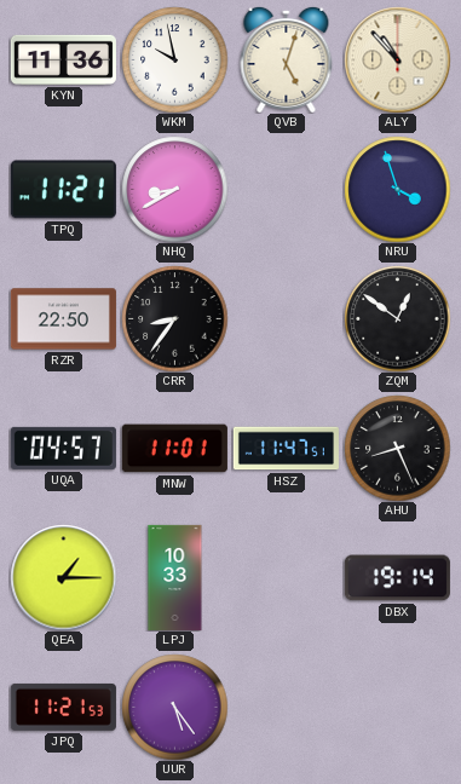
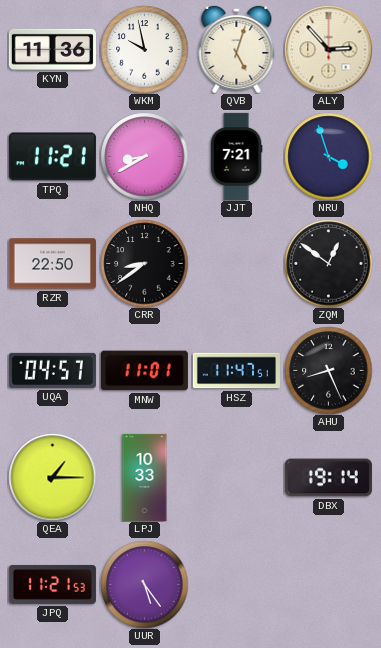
ALY: 10:53 -> 2:53
JJT: none -> 7:21
CRR: 8:36 -> 8:39
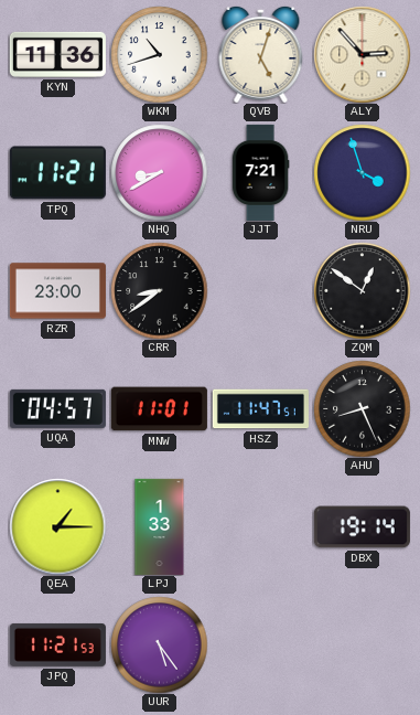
WKM: 9:58 -> 10:42
RZR: 22:50 -> 23:00
LPJ: 10:33 -> 1:33
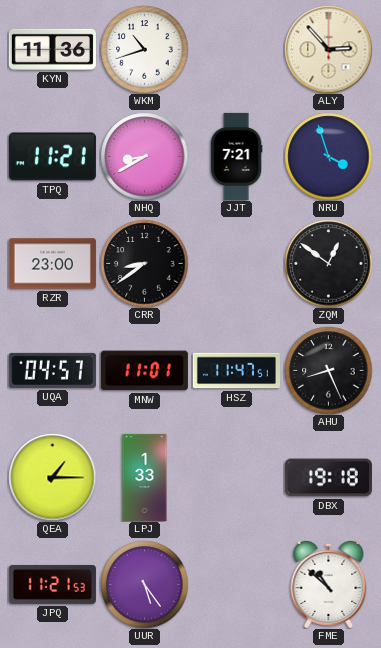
QVB: 5:03 -> none
DBX: 19:14 -> 19:18
FME: none -> 10:52
